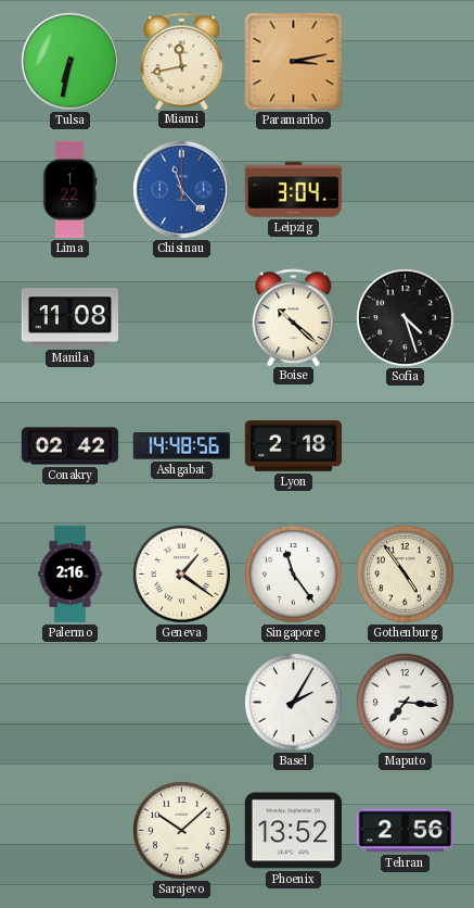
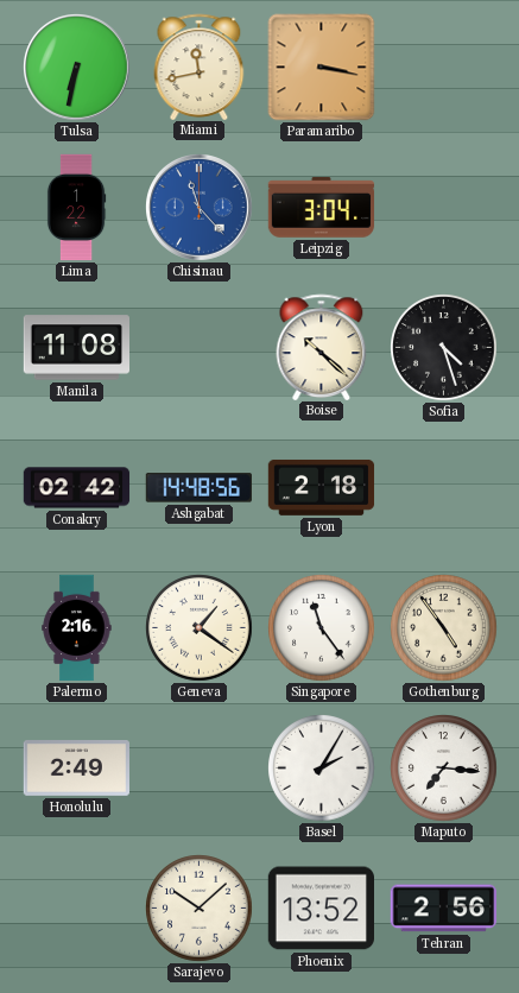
Paramaribo: 3:13 -> 3:17
Honolulu: none -> 2:49
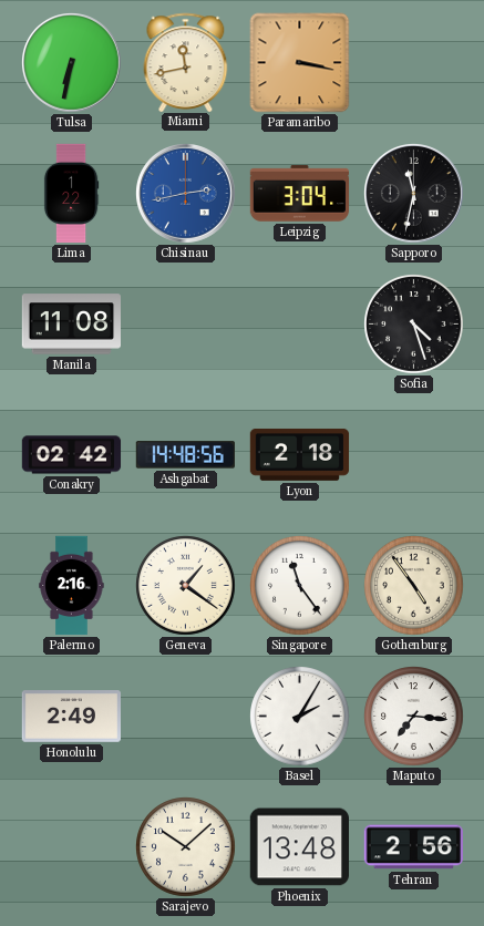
Chisinau: 11:23 -> 2:43
Sapporo: none -> 11:32
Boise: 10:22 -> none
Phoenix: 13:52 -> 13:48
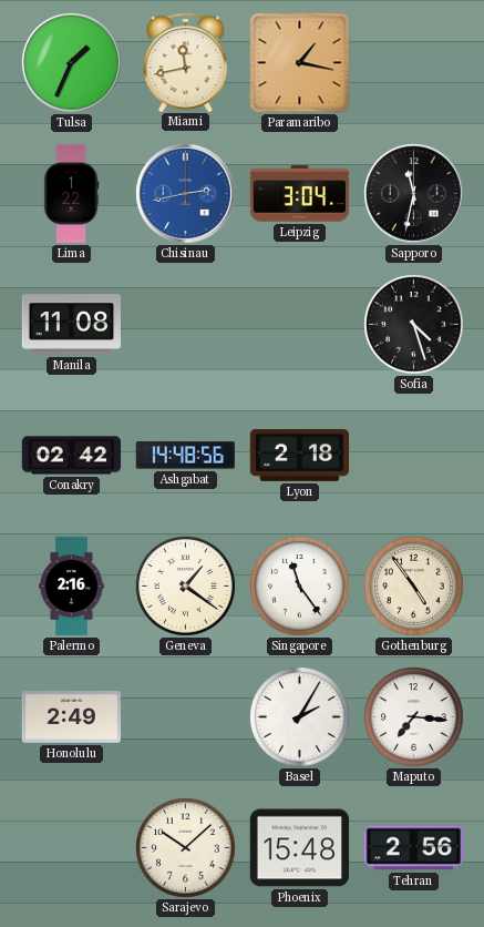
Tulsa: 6:32 -> 1:34
Paramaribo: 3:17 -> 1:17
Phoenix: 13:48 -> 15:48
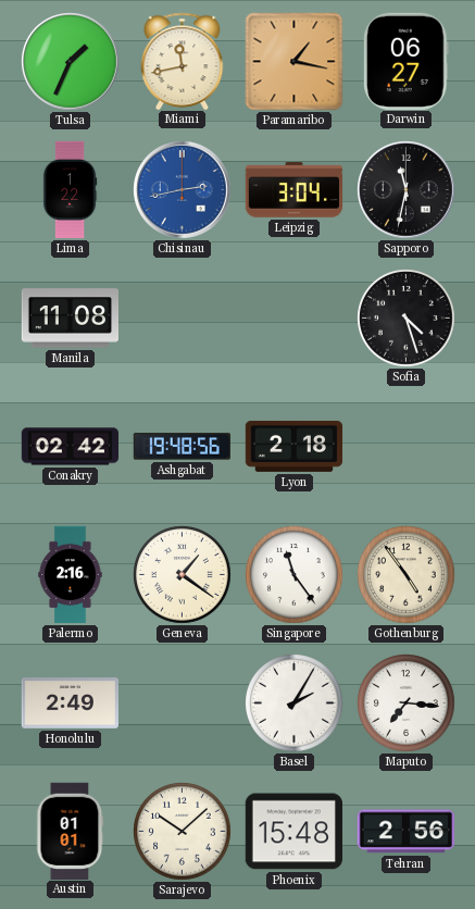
Darwin: none -> 06:27
Ashgabat: 14:48 -> 19:48
Austin: none -> 01:01
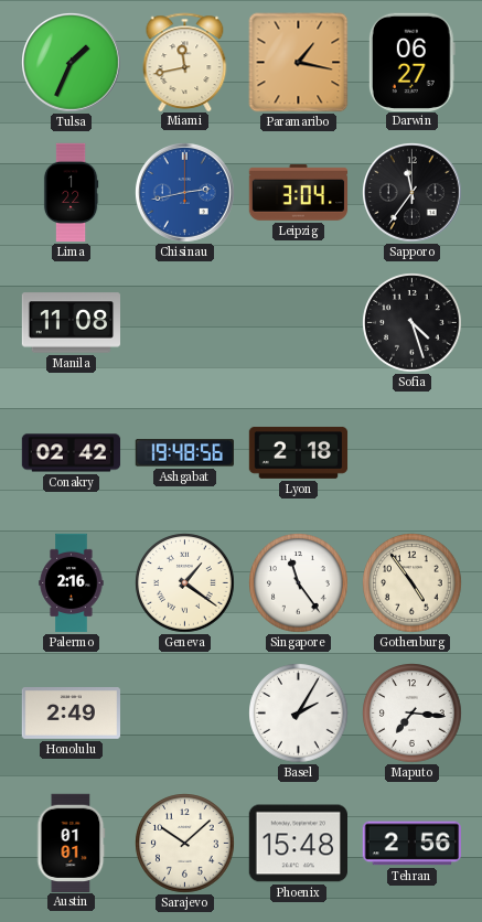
Sapporo: 11:32 -> 11:36
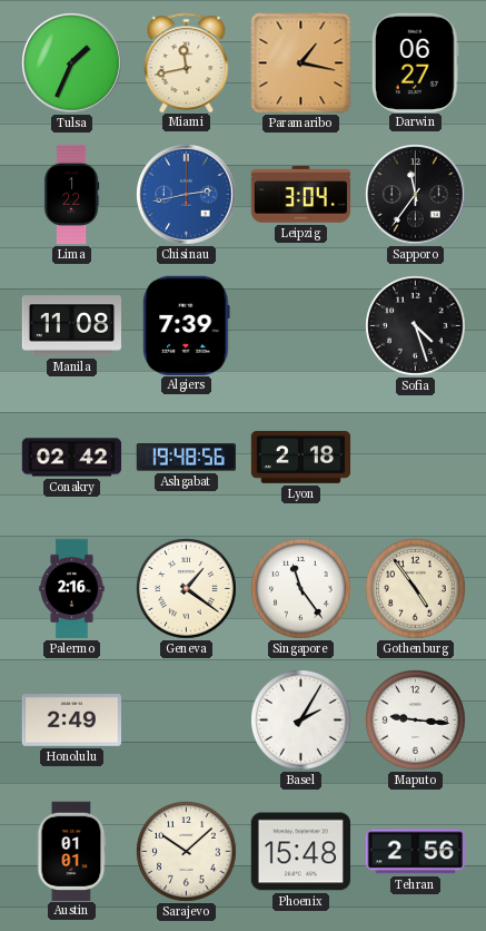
Algiers: none -> 7:39
Maputo: 7:16 -> 9:16
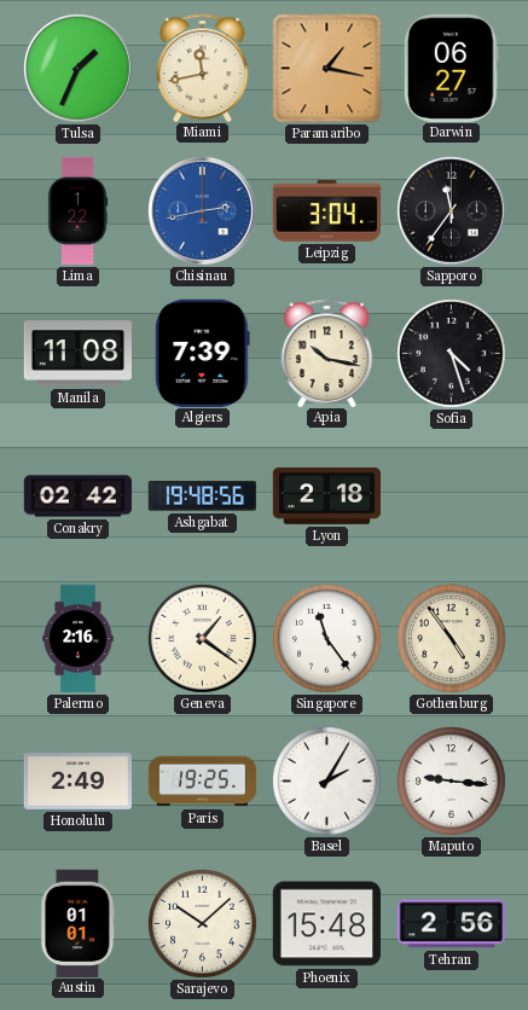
Apia: none -> 10:17
Paris: none -> 19:25
